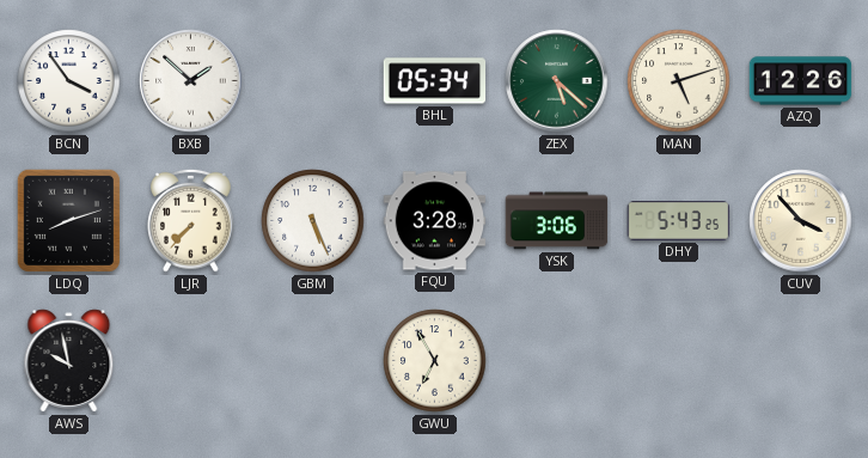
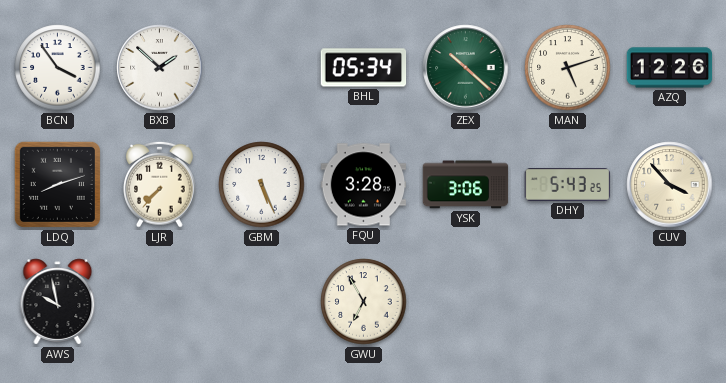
ZEX: 5:22 -> 10:22
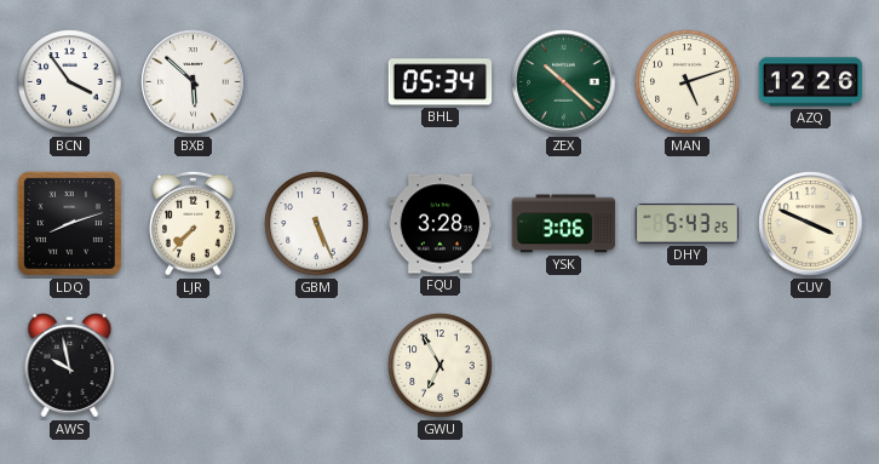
BXB: 1:52 -> 5:52
CUV: 3:53 -> 3:49
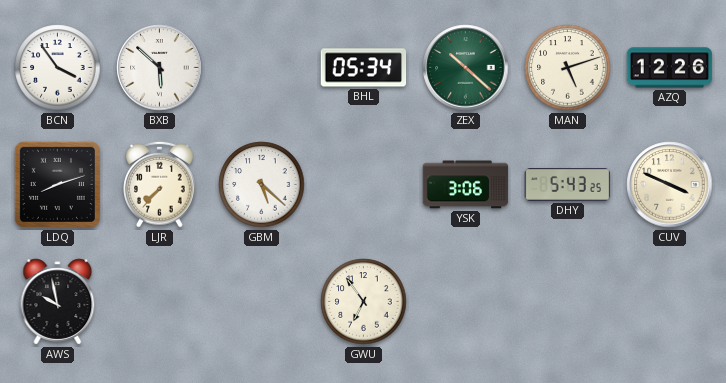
GBM: 5:26 -> 5:22
FQU: 3:28 -> none
GWU: 6:55 -> 6:54
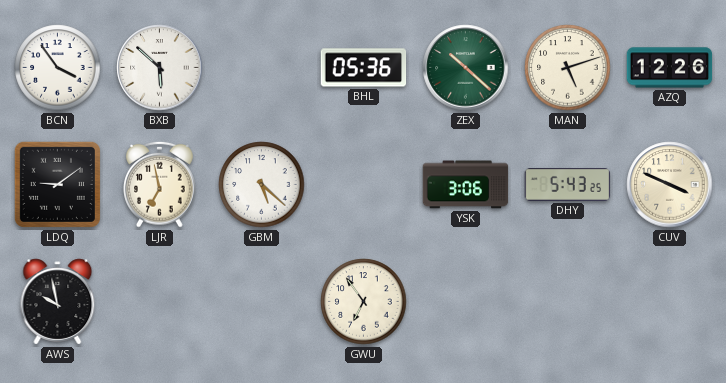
BHL: 05:34 -> 05:36
LDQ: 8:12 -> 9:09
LJR: 7:37 -> 6:58
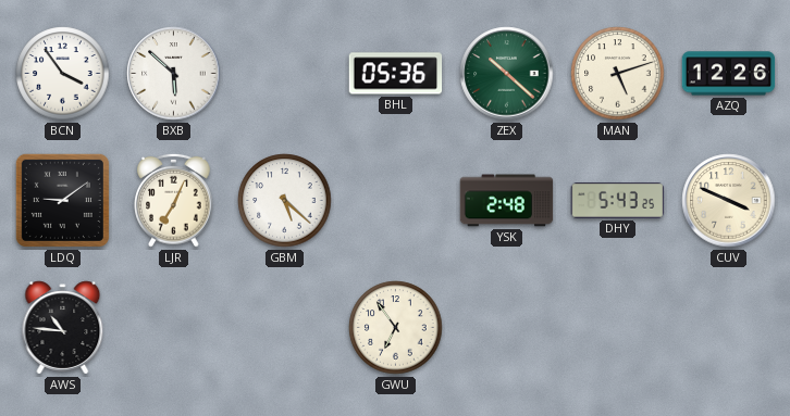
LJR: 6:58 -> 7:04
YSK: 3:06 -> 2:48
AWS: 9:58 -> 10:46
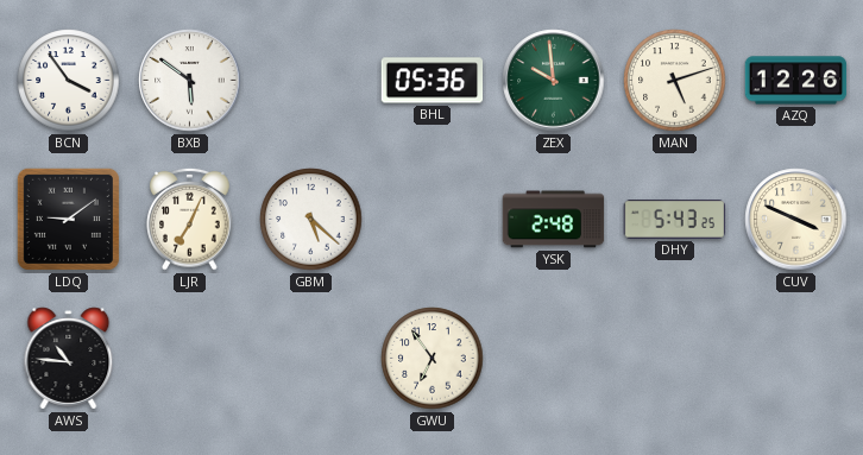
BXB: 5:52 -> 5:51
ZEX: 10:22 -> 9:59
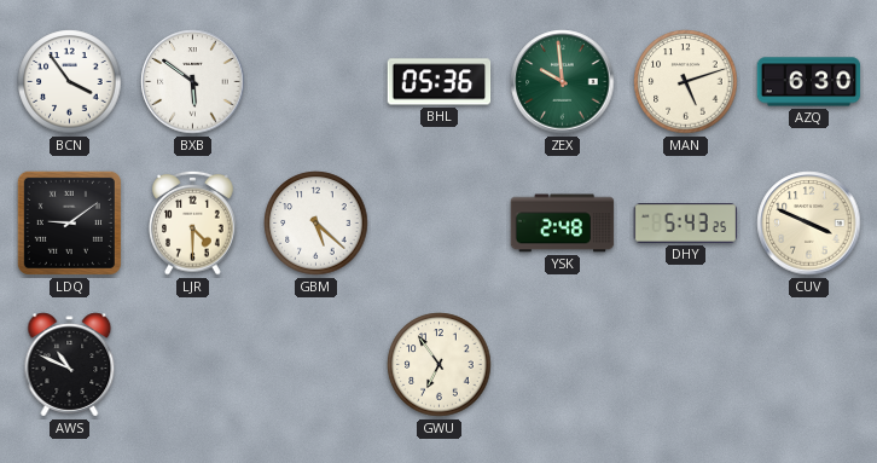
AZQ: 12:26 -> 6:30
LJR: 7:04 -> 4:30
AWS: 10:46 -> 10:49
